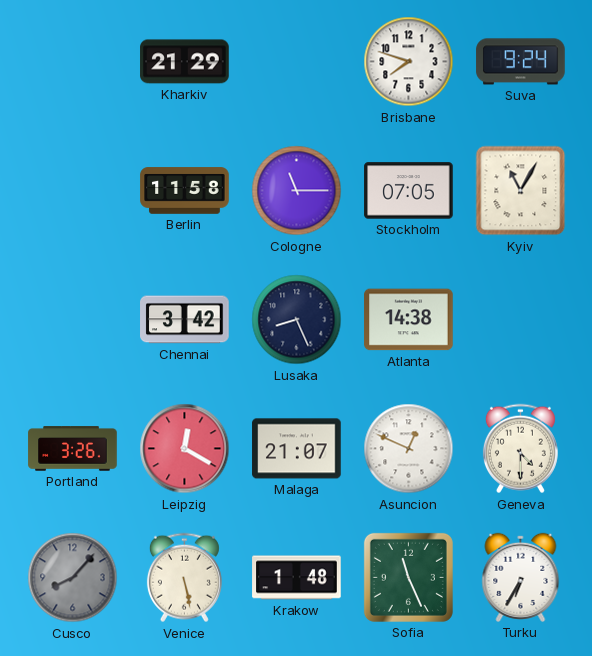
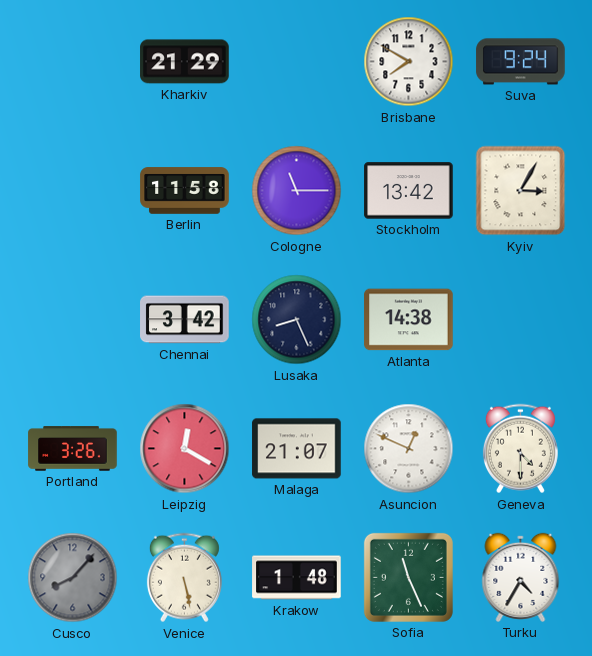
Brisbane: 7:48 -> 7:50
Stockholm: 07:05 -> 13:42
Kyiv: 11:05 -> 3:05
Turku: 6:35 -> 4:35
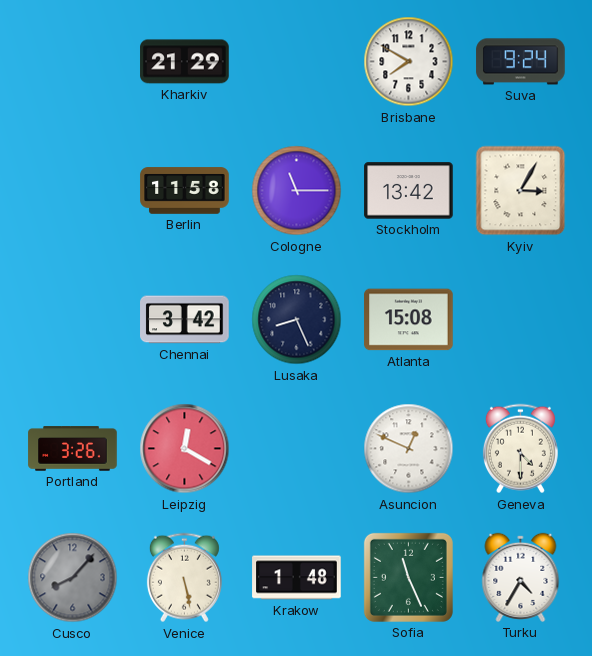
Atlanta: 14:38 -> 15:08
Malaga: 21:07 -> none
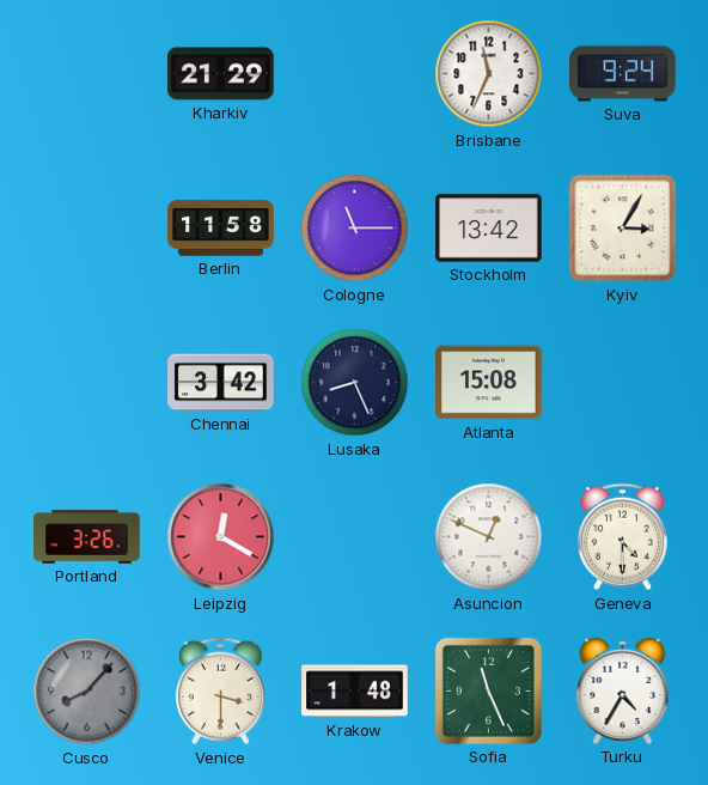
Brisbane: 7:50 -> 11:34
Venice: 5:28 -> 3:30
